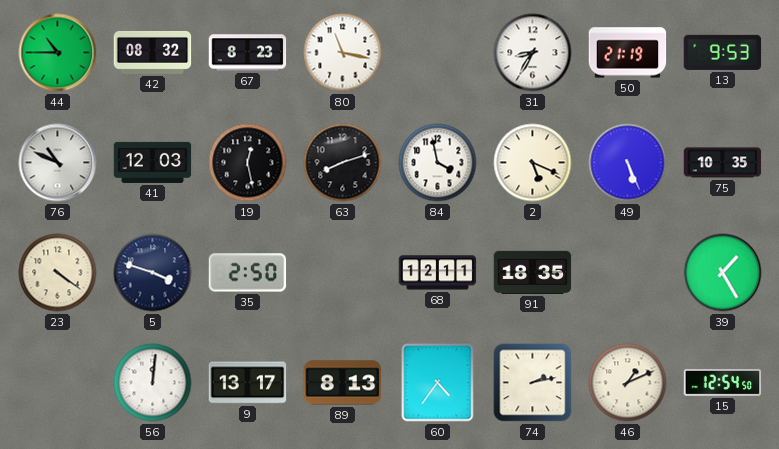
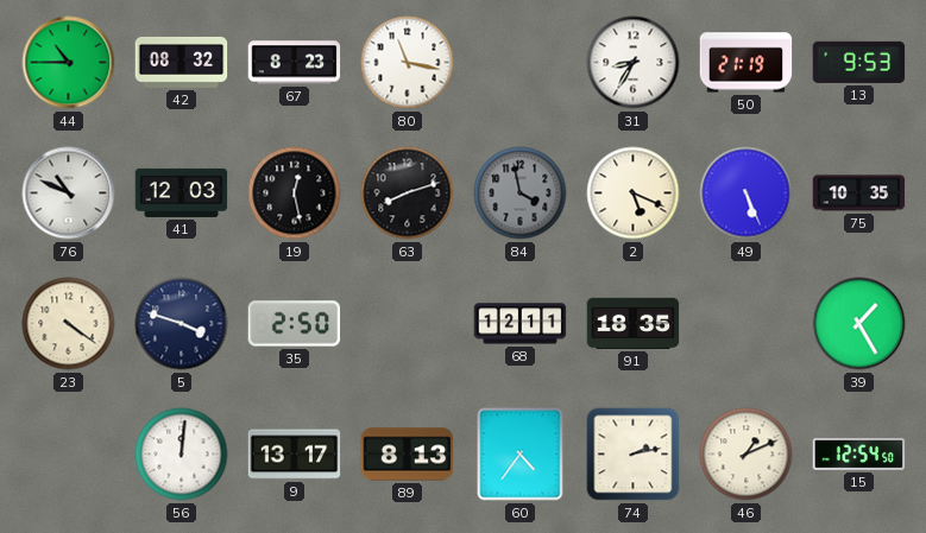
84 dial: white -> grey
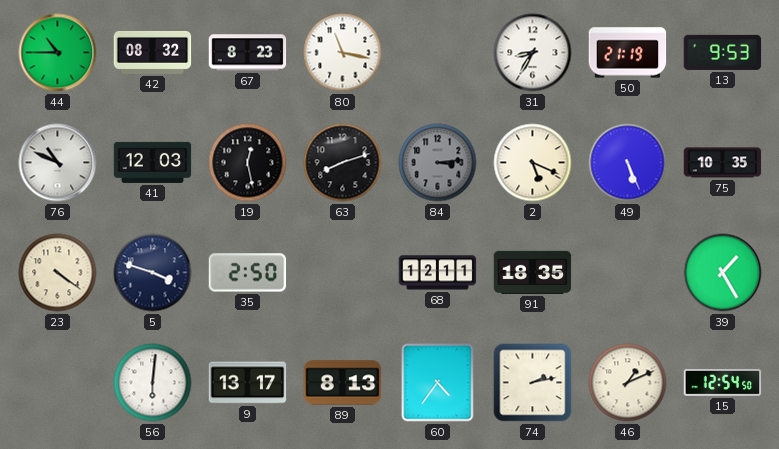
84: 3:58 -> 3:14
56: 12:01 -> 6:01
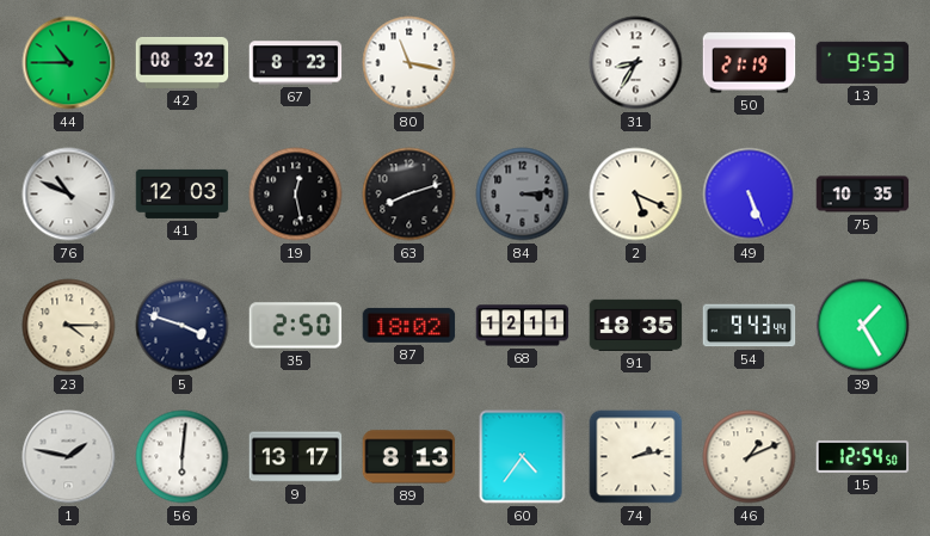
23: 4:21 -> 4:15
87: none -> 18:02
54: none -> 9:43
1: none -> 1:47
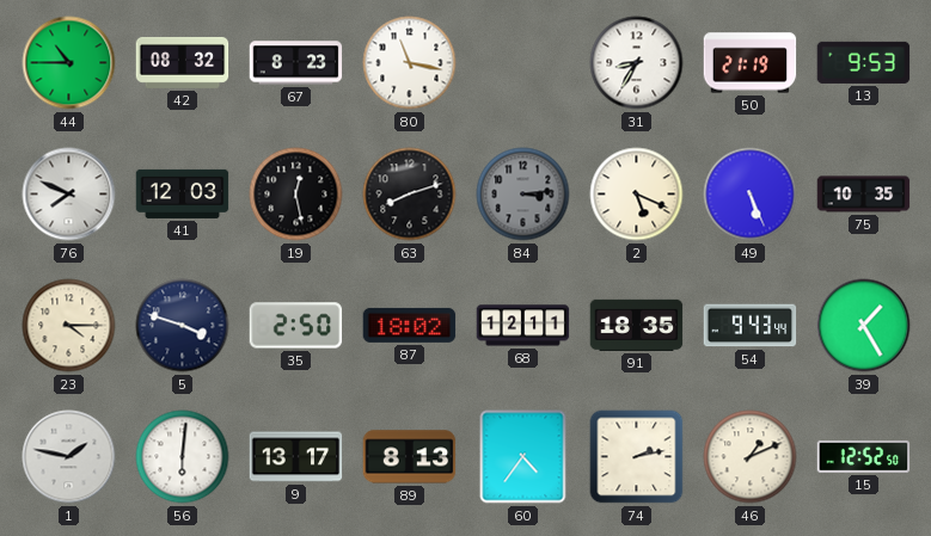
76: 10:49 -> 7:49
15: 12:54 -> 12:52
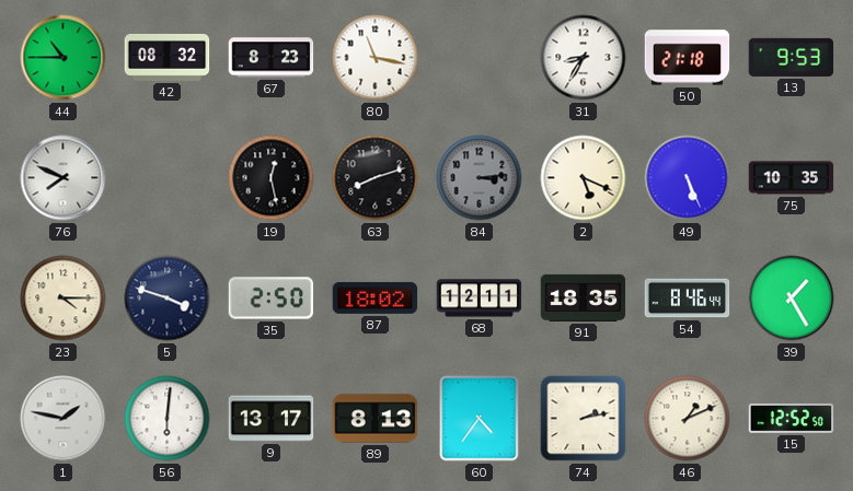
50: 21:19 -> 21:18
41: 12:03 -> none
54: 9:43 -> 8:46
